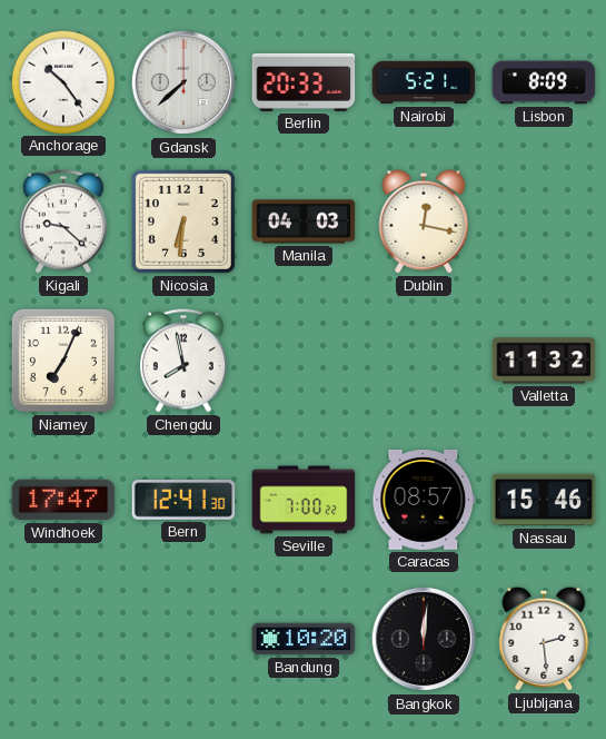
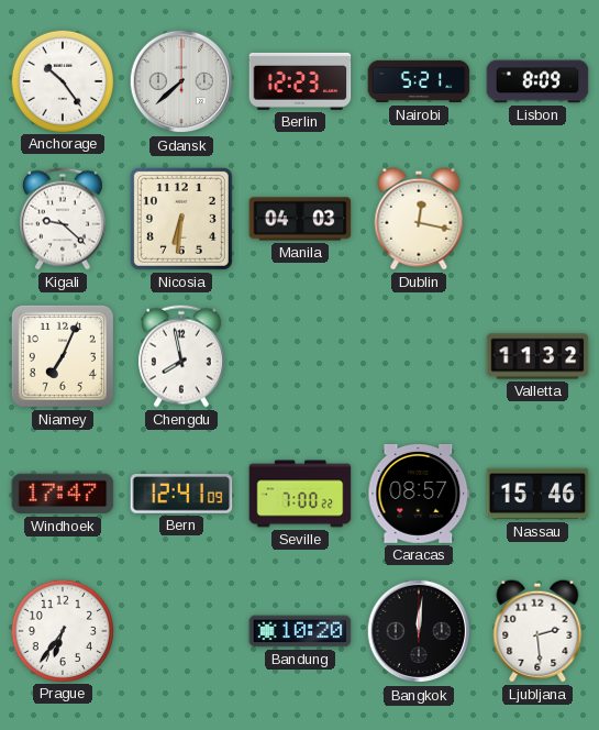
Berlin: 20:33 -> 12:23
Bern: 12:41:30 -> 12:41:09
Prague: none -> 6:36
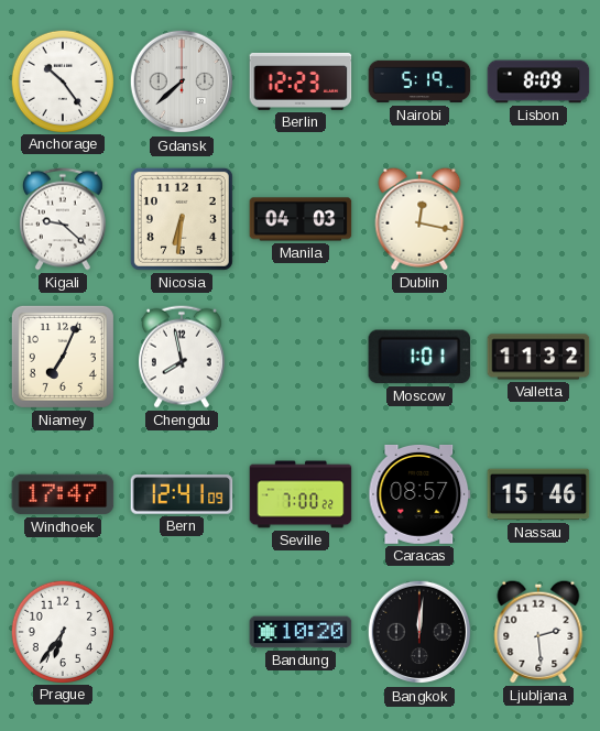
Nairobi: 5:21 -> 5:19
Moscow: none -> 1:01
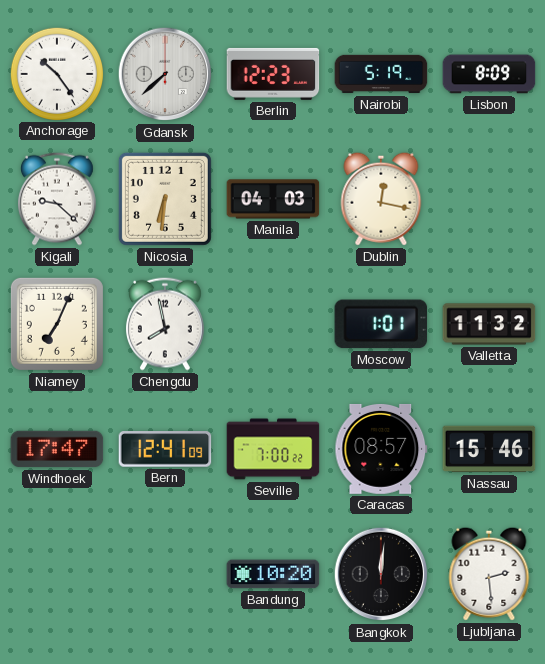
Prague: 6:36 -> none
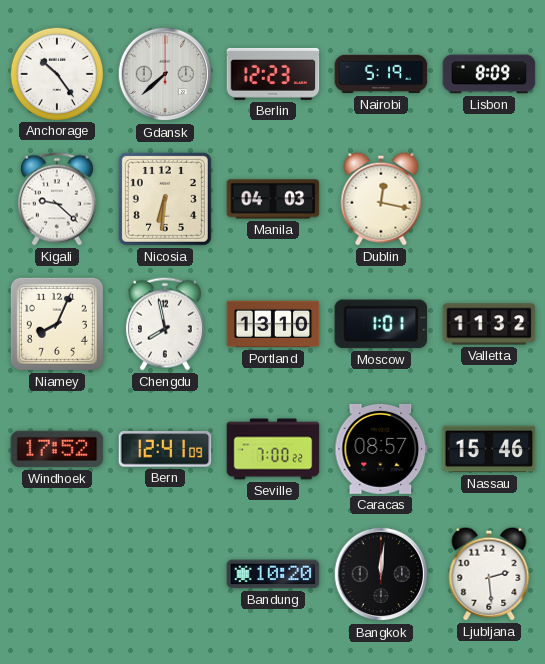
Niamey: 7:04 -> 8:04
Portland: none -> 13:10
Windhoek: 17:47 -> 17:52
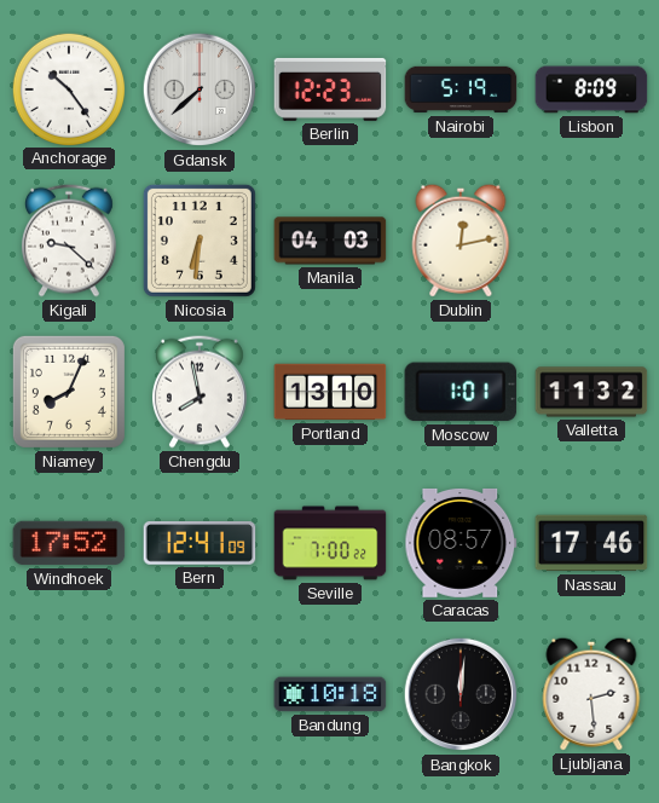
Dublin: 12:17 -> 12:13
Nassau: 15:46 -> 17:46
Bandung: 10:20 -> 10:18
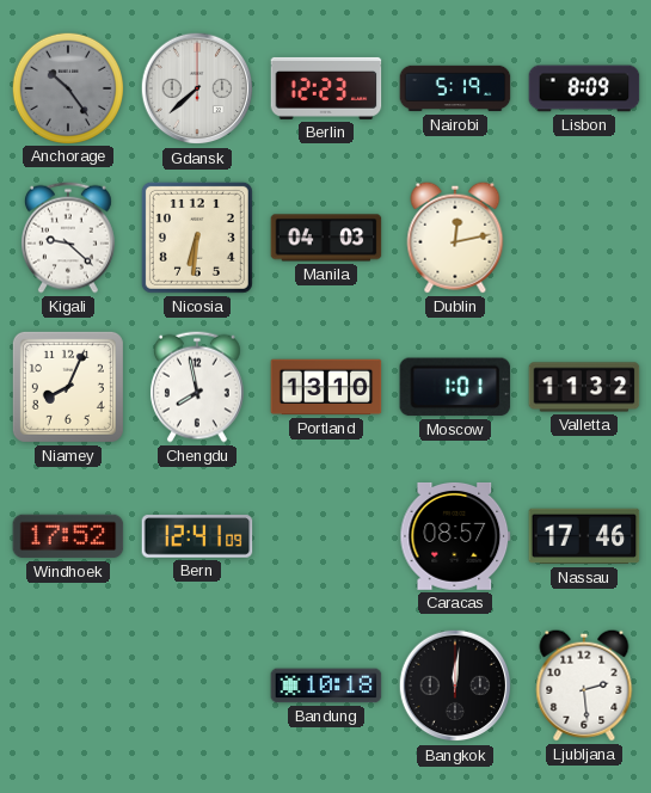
Anchorage dial: white -> grey
Seville: 7:00 -> none
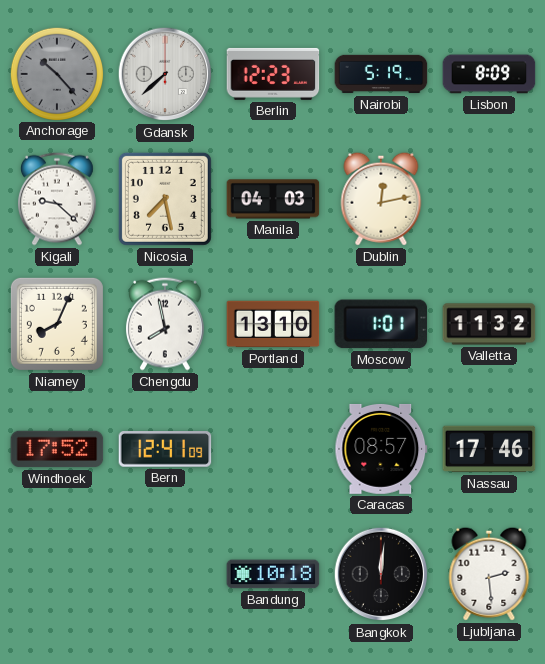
Anchorage: 10:24 -> 10:23
Nicosia: 6:31 -> 7:28
